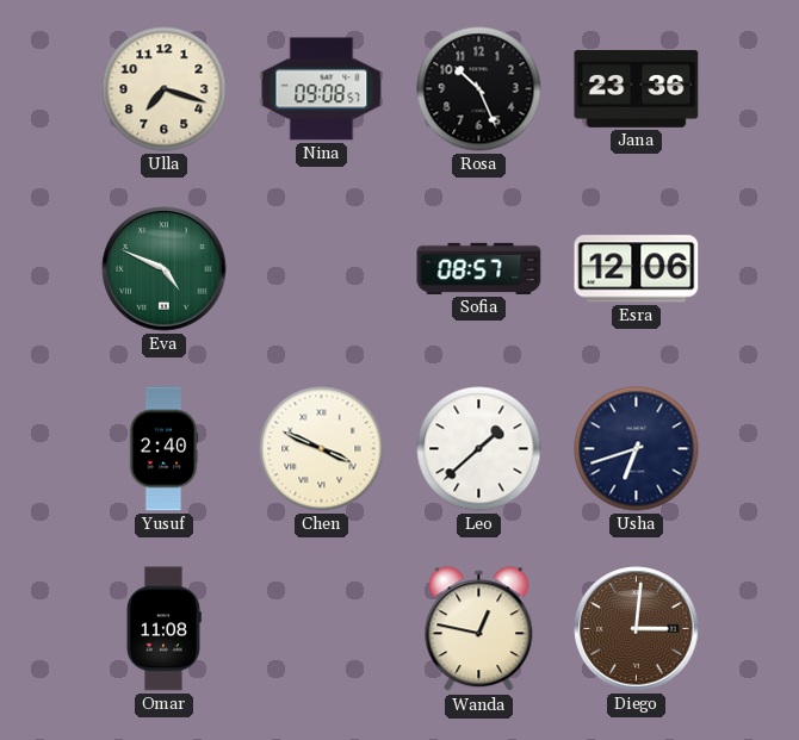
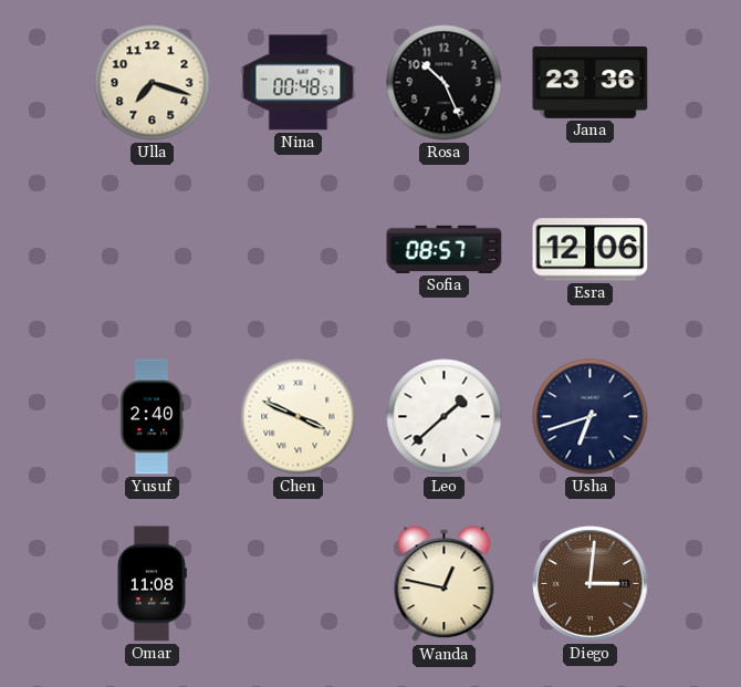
Nina: 09:08 -> 00:48
Eva: 4:49 -> none
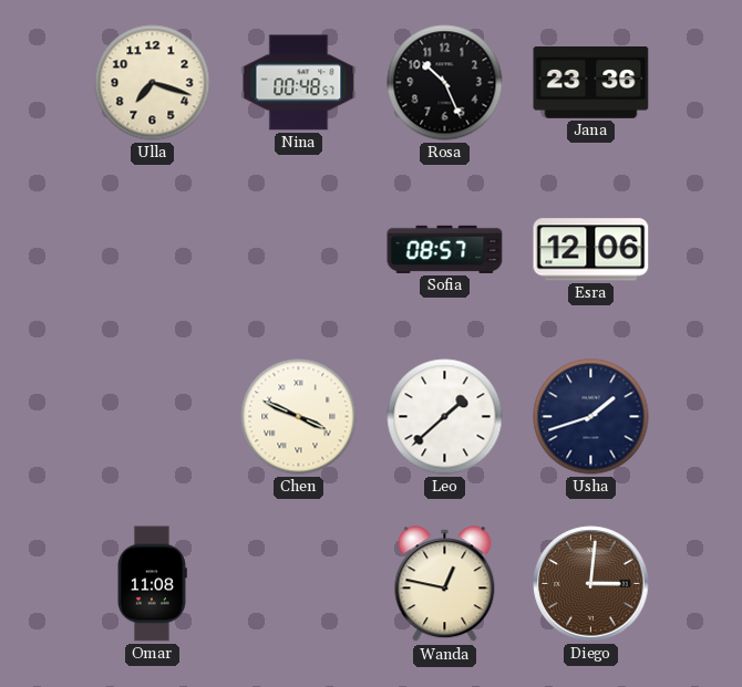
Yusuf: 2:40 -> none
Usha: 6:42 -> 1:42
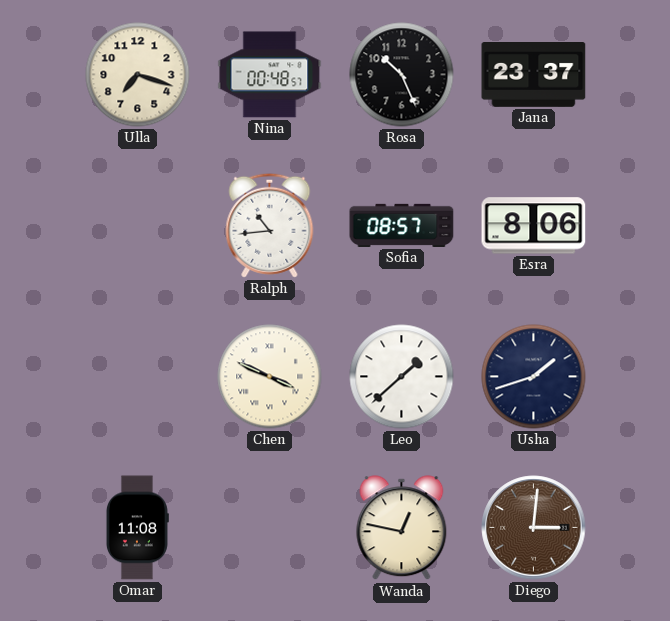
Jana: 23:36 -> 23:37
Ralph: none -> 10:44
Esra: 12:06 -> 8:06
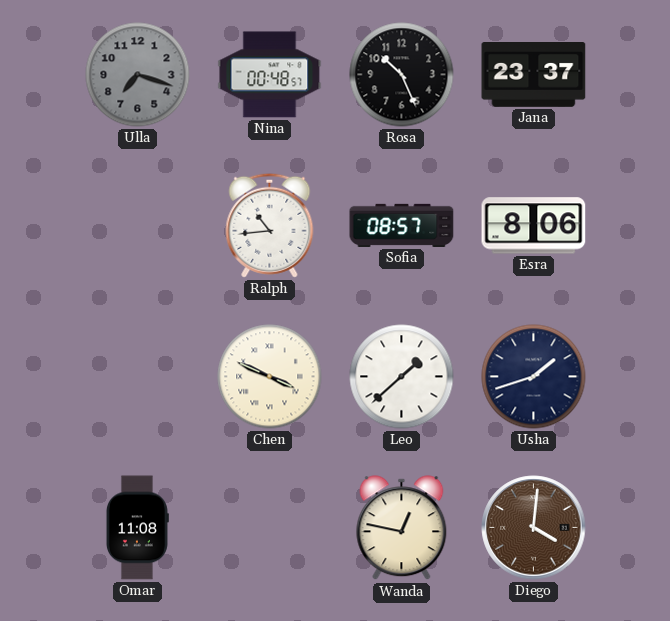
Ulla dial: cream -> grey
Diego: 3:01 -> 4:01
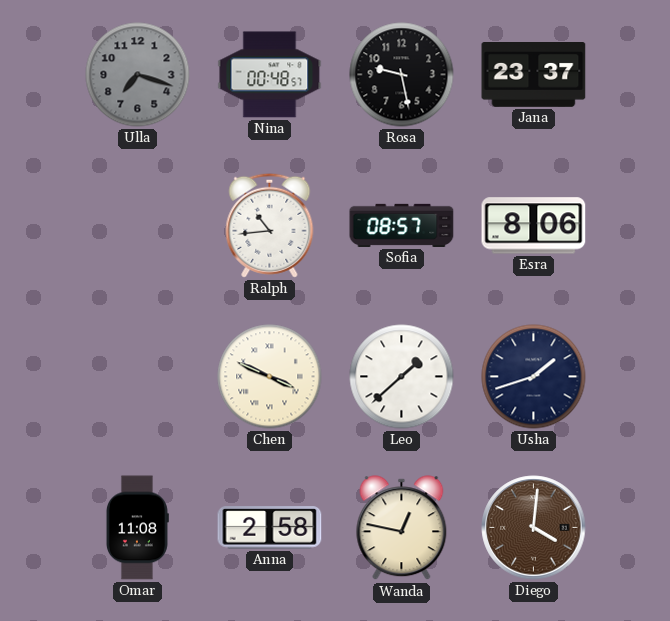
Rosa: 10:26 -> 9:28
Anna: none -> 2:58
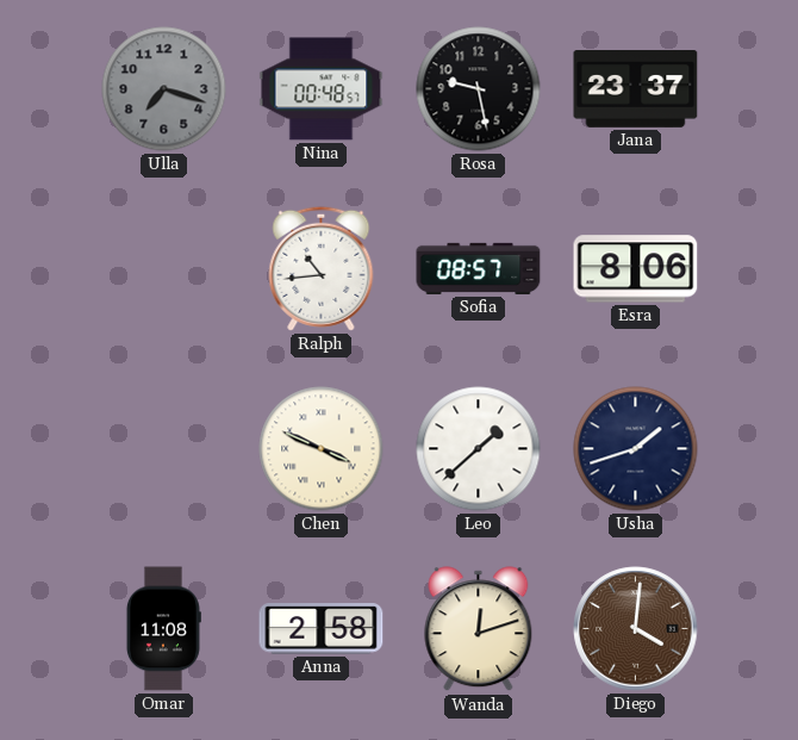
Wanda: 12:47 -> 12:12
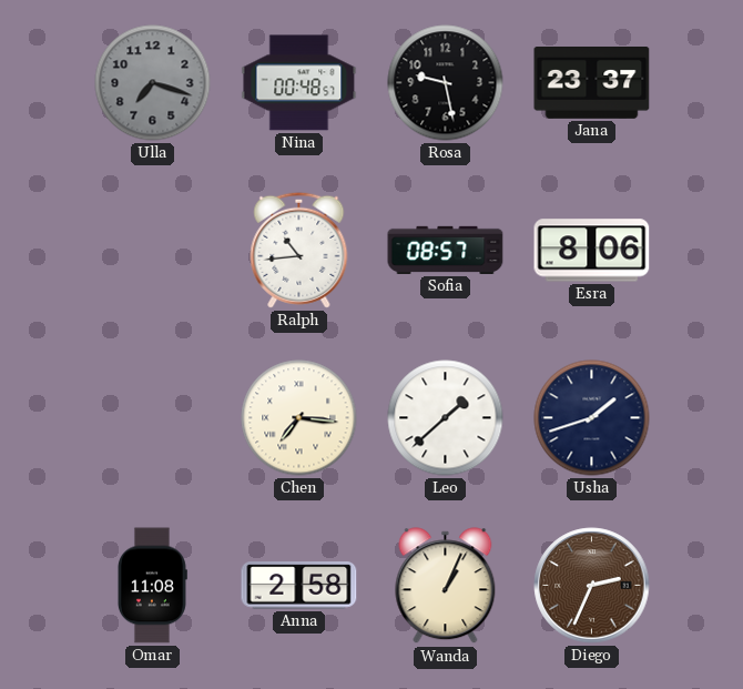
Chen: 3:49 -> 7:16
Wanda: 12:12 -> 1:04
Diego: 4:01 -> 2:34
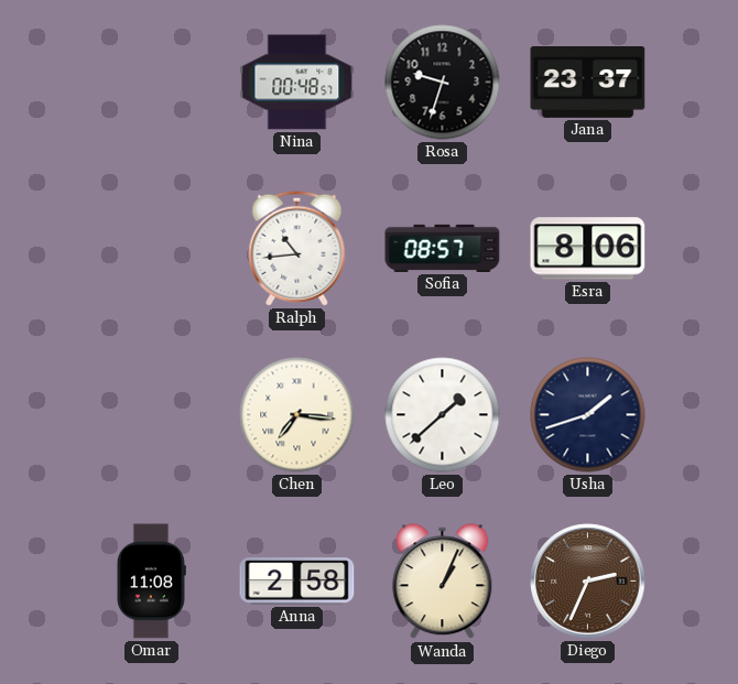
Ulla: 7:18 -> none
Rosa: 9:28 -> 9:33
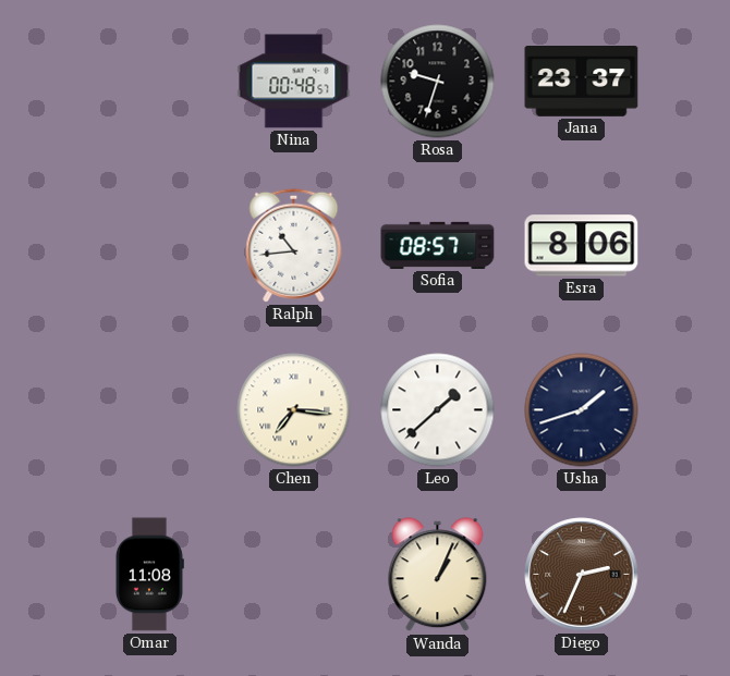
Anna: 2:58 -> none
